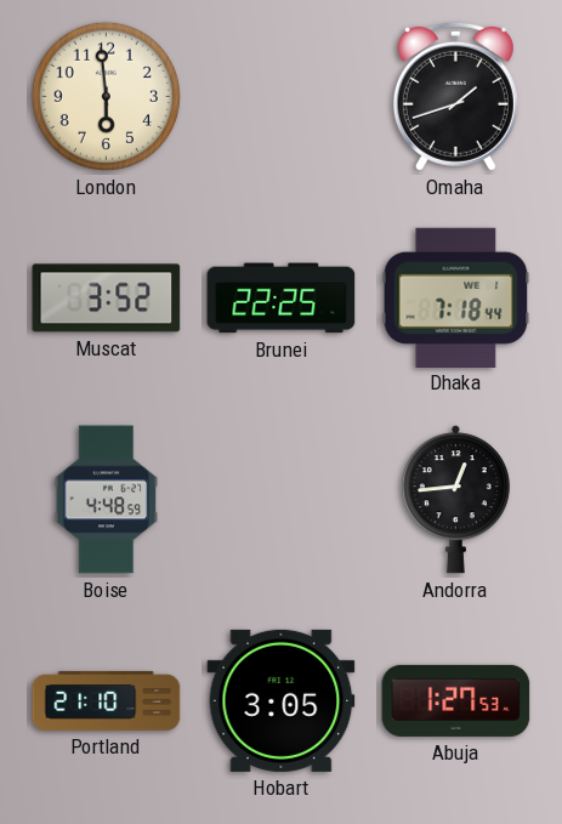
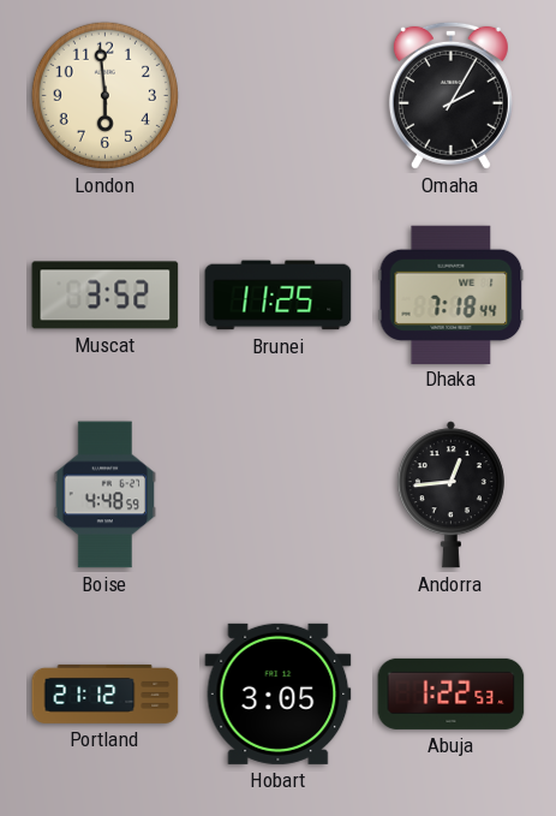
Omaha: 1:42 -> 2:05
Brunei: 22:25 -> 11:25
Portland: 21:10 -> 21:12
Abuja: 1:27 -> 1:22
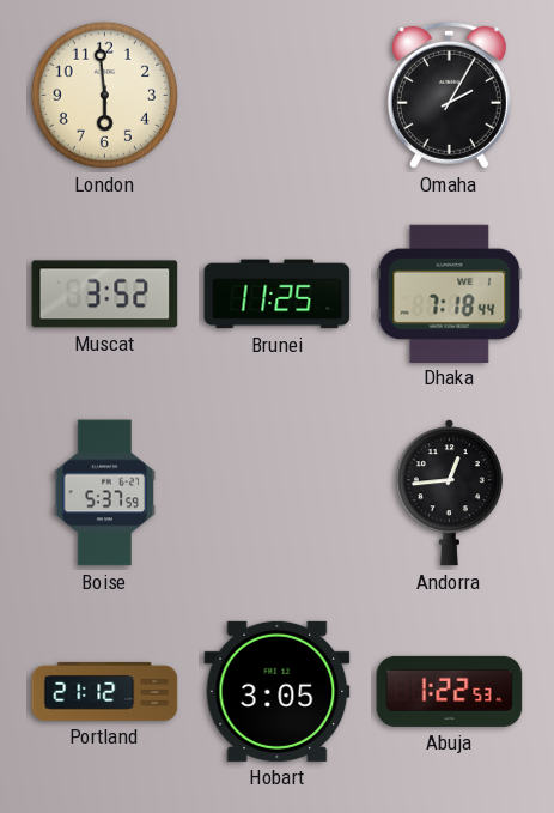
Boise: 4:48 -> 5:37
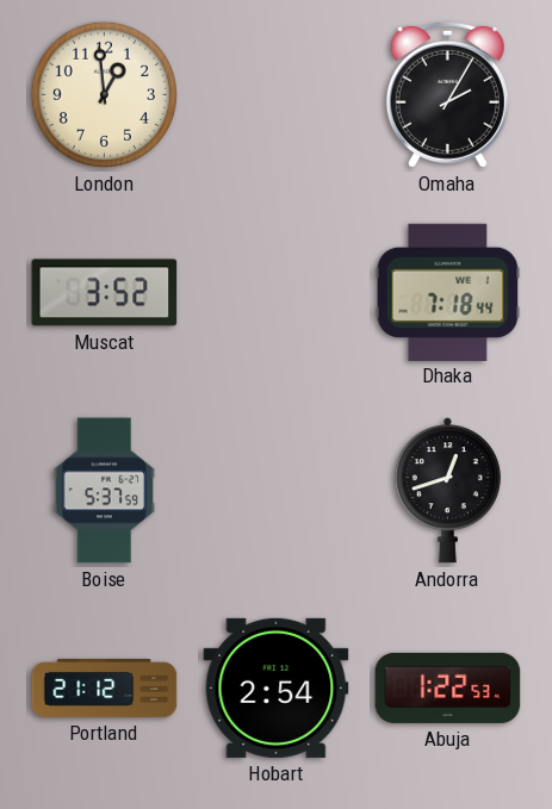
London: 5:59 -> 12:59
Brunei: 11:25 -> none
Andorra: 12:44 -> 12:42
Hobart: 3:05 -> 2:54
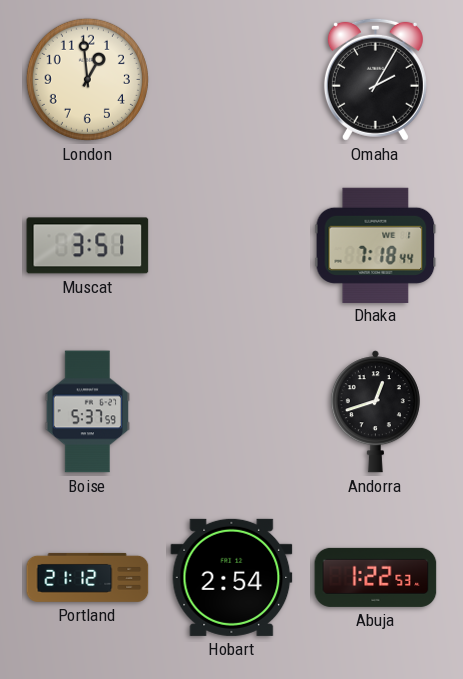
Muscat: 3:52 -> 3:51
